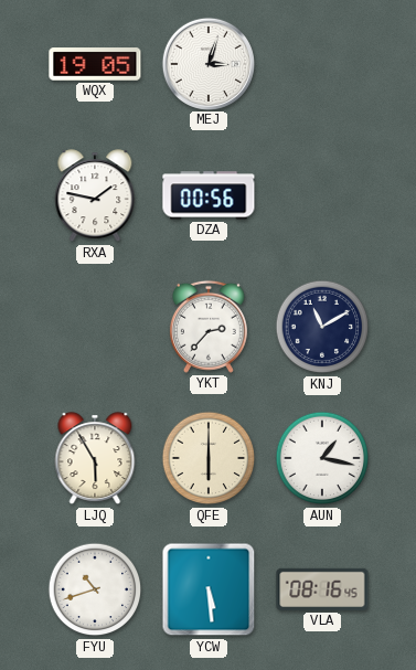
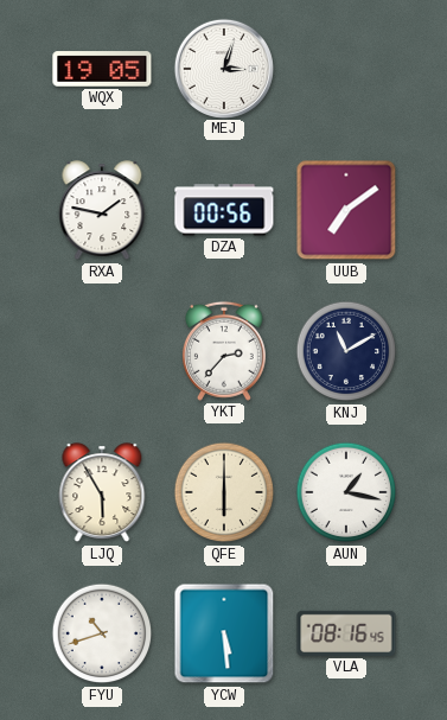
UUB: none -> 7:09
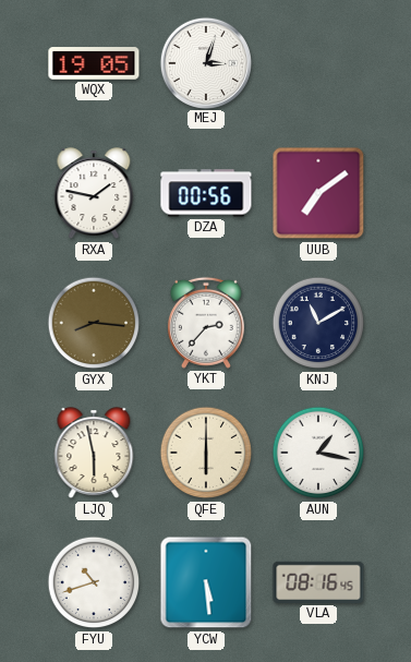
GYX: none -> 8:16
LJQ: 5:55 -> 5:58
